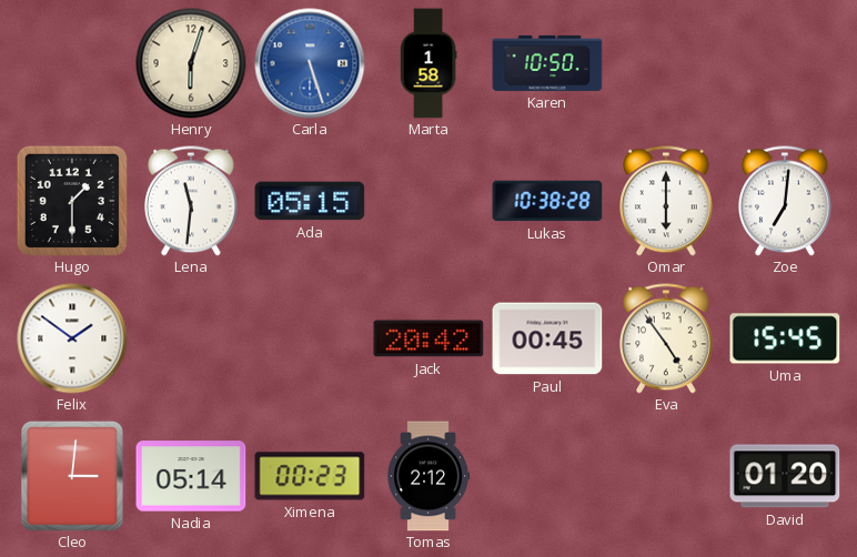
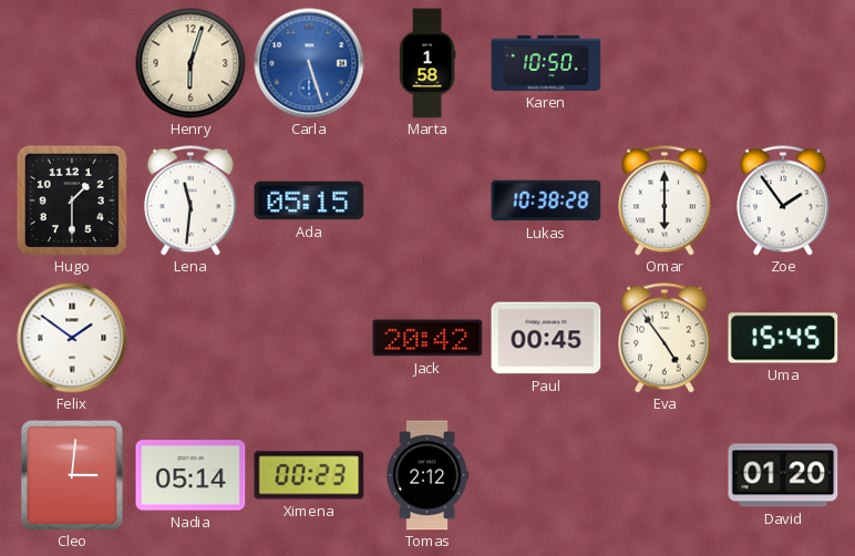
Zoe: 7:01 -> 1:54
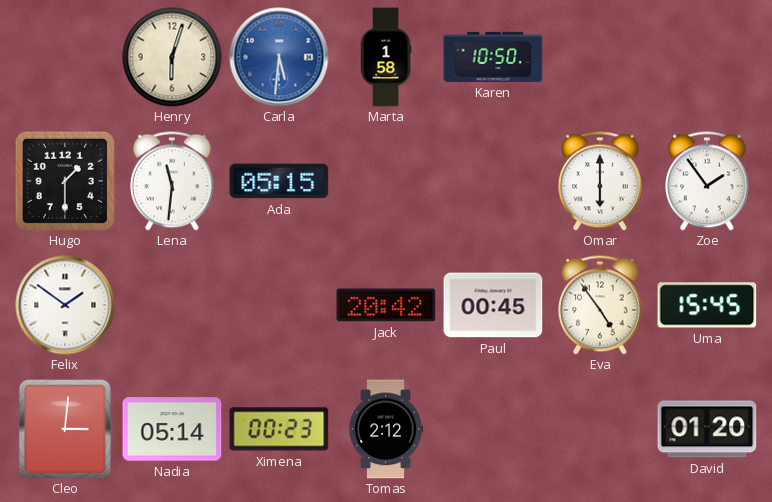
Carla: 5:27 -> 5:31
Lukas: 10:38 -> none
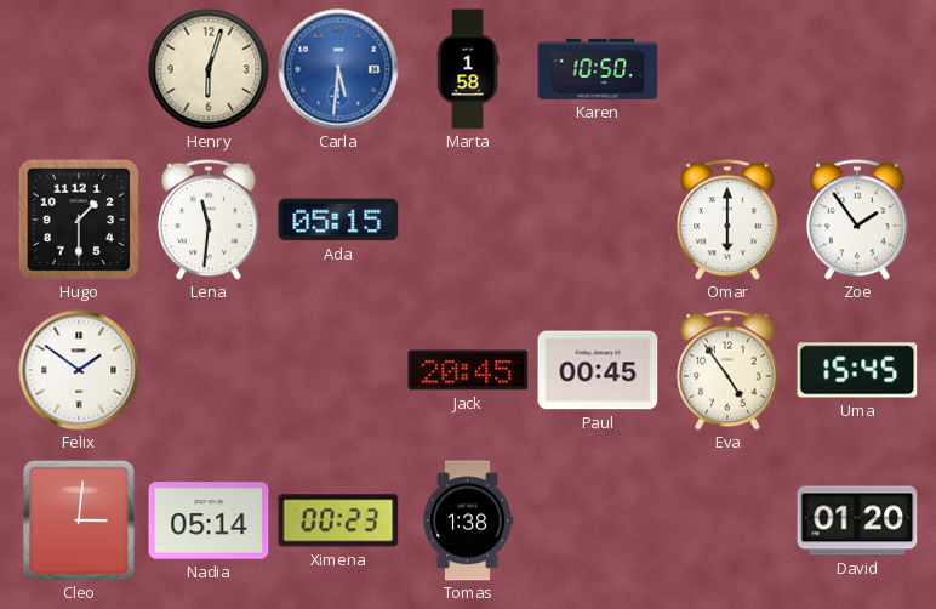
Jack: 20:42 -> 20:45
Tomas: 2:12 -> 1:38
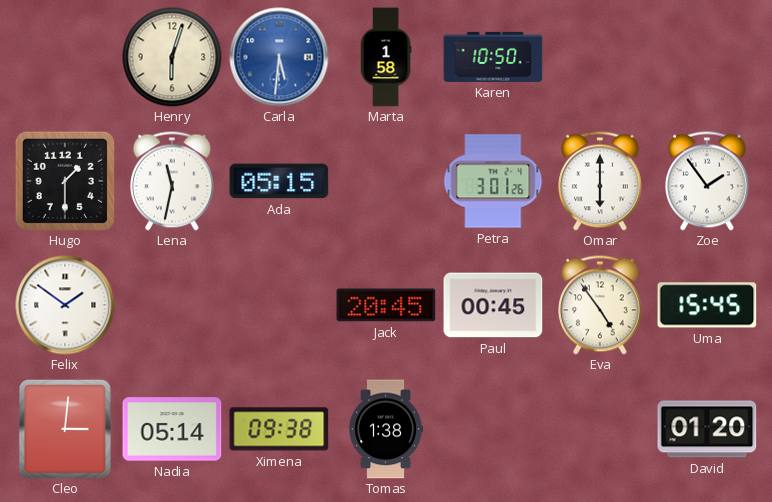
Lena: 11:31 -> 11:32
Petra: none -> 3:01
Ximena: 00:23 -> 09:38
